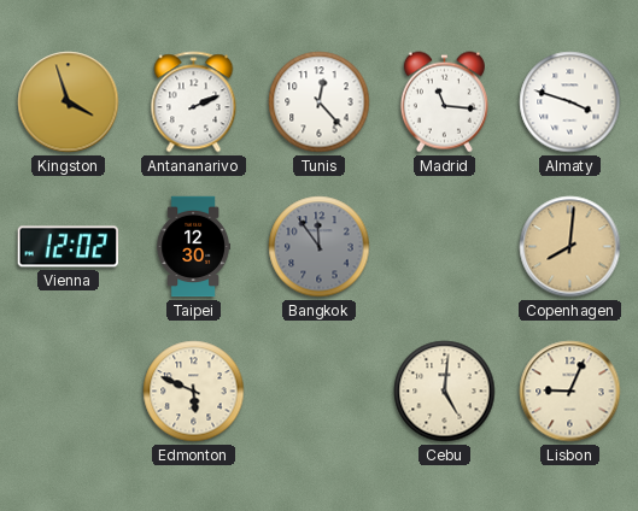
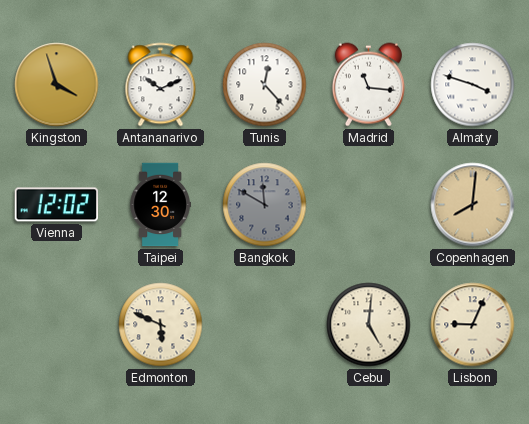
Antananarivo: 2:11 -> 10:11
Bangkok: 11:54 -> 11:50
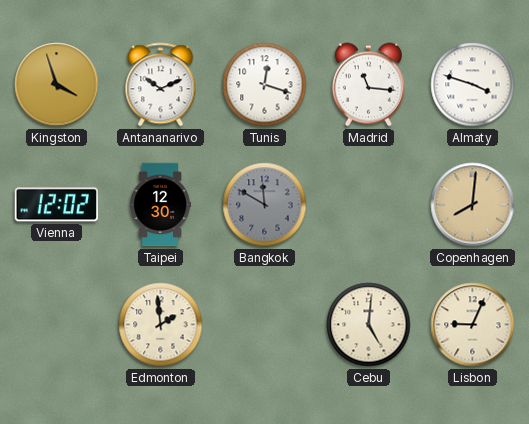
Tunis: 12:23 -> 12:18
Edmonton: 5:49 -> 1:59
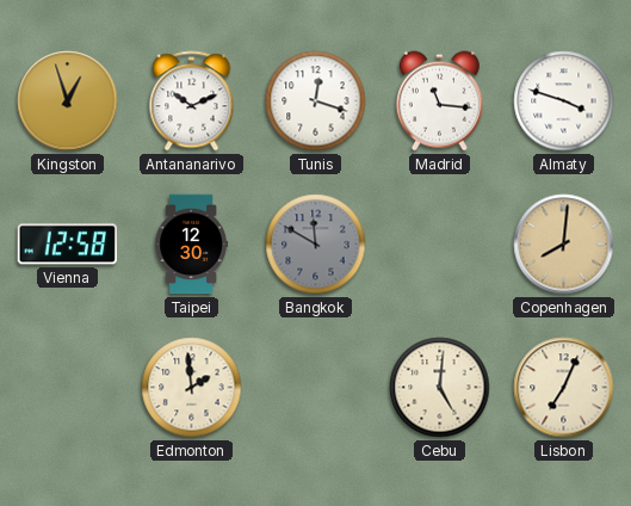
Kingston: 3:57 -> 12:57
Vienna: 12:02 -> 12:58
Lisbon: 9:04 -> 7:04
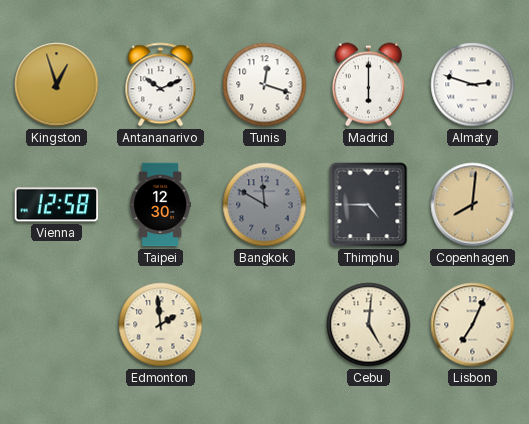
Madrid: 11:16 -> 6:00
Almaty: 3:48 -> 2:48
Thimphu: none -> 4:45
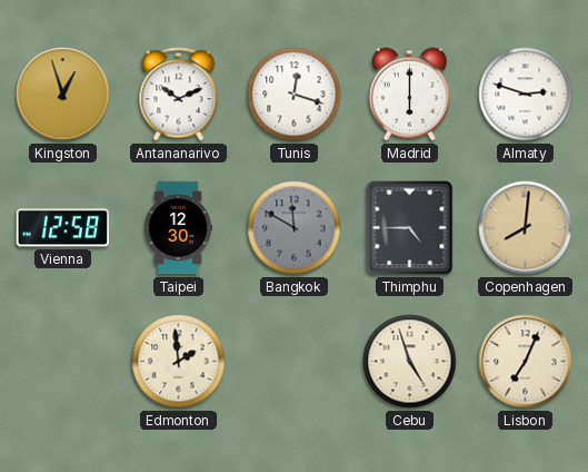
Cebu: 5:01 -> 4:57
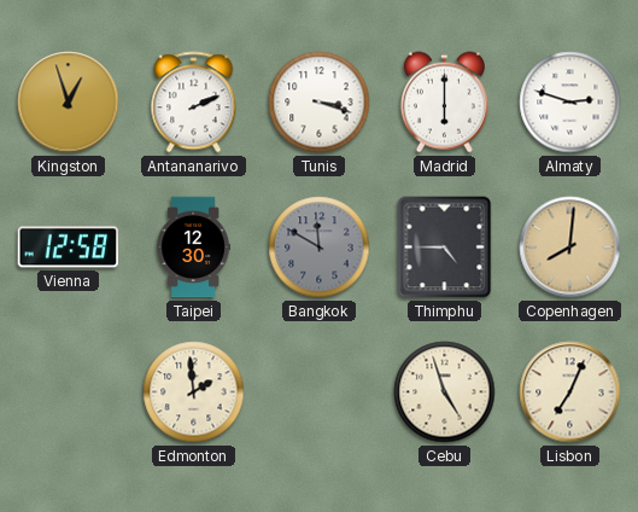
Antananarivo: 10:11 -> 2:11
Tunis: 12:18 -> 3:18
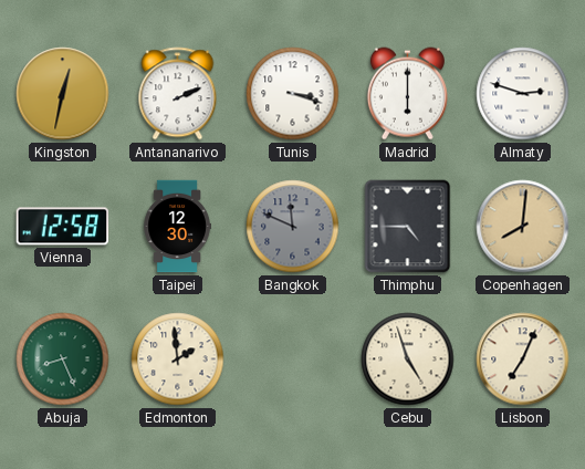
Kingston: 12:57 -> 12:32
Bangkok: 11:50 -> 11:49
Abuja: none -> 8:26
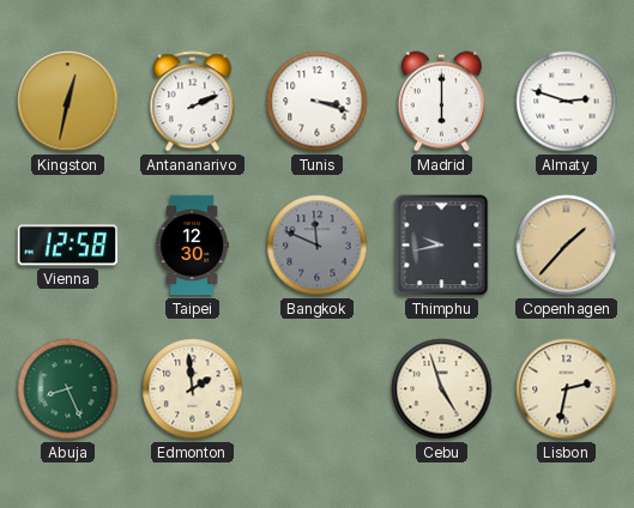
Thimphu: 4:45 -> 9:43
Copenhagen: 8:01 -> 1:37
Lisbon: 7:04 -> 2:32
